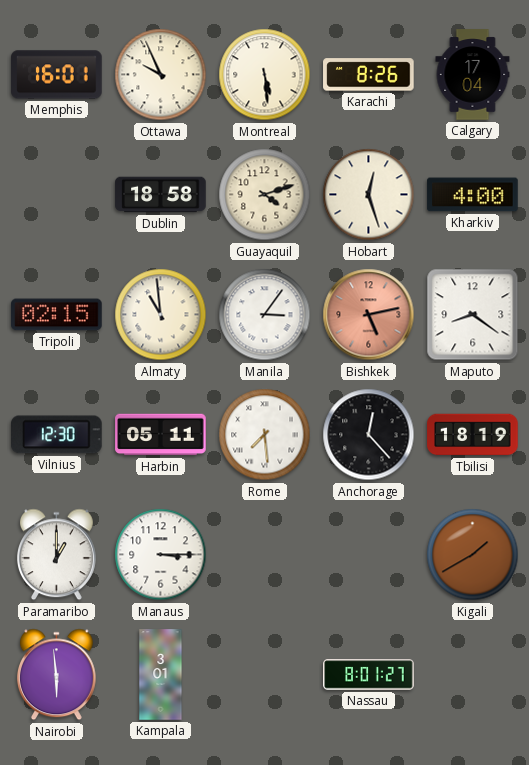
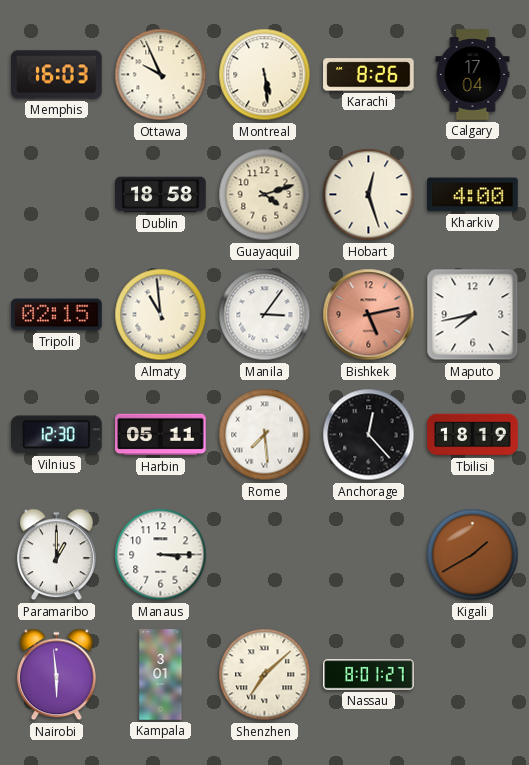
Memphis: 16:01 -> 16:03
Maputo: 8:21 -> 7:43
Shenzhen: none -> 7:08
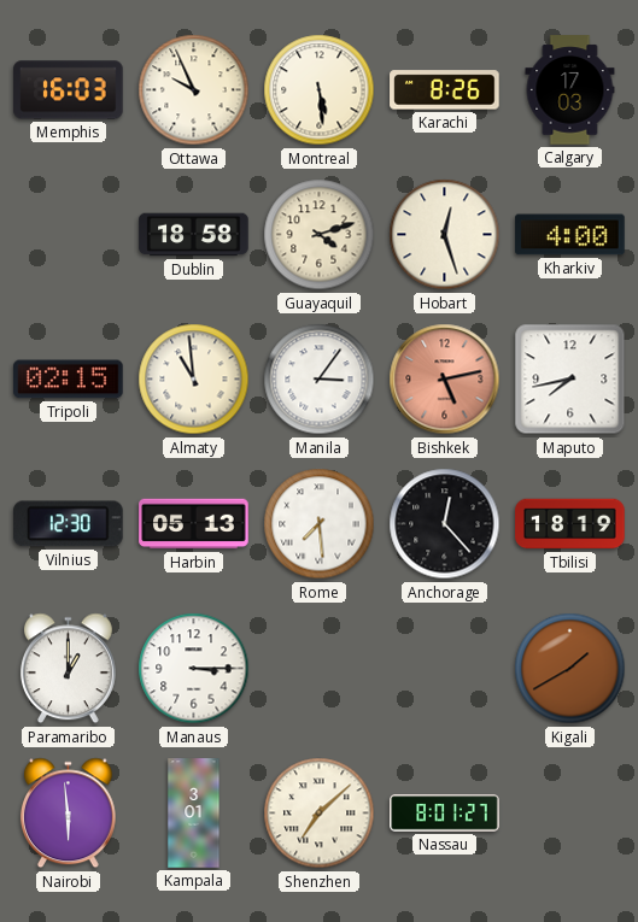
Calgary: 17:04 -> 17:03
Harbin: 05:11 -> 05:13
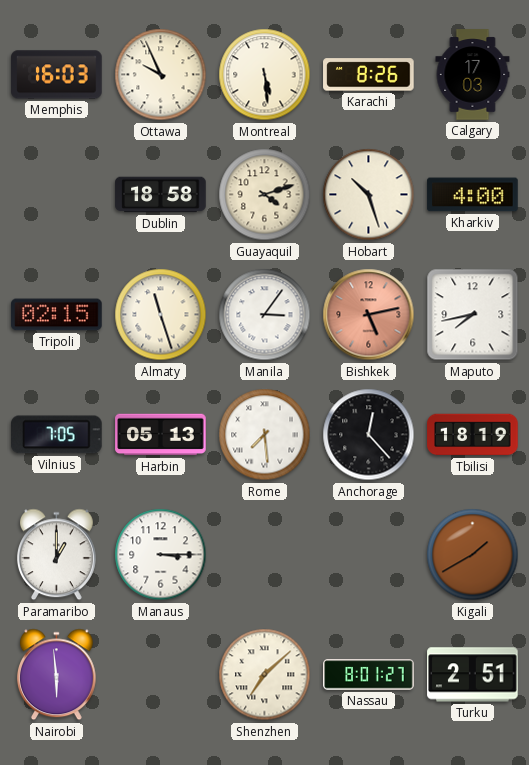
Hobart: 12:27 -> 10:27
Almaty: 10:59 -> 11:27
Vilnius: 12:30 -> 7:05
Kampala: 3:01 -> none
Turku: none -> 2:51
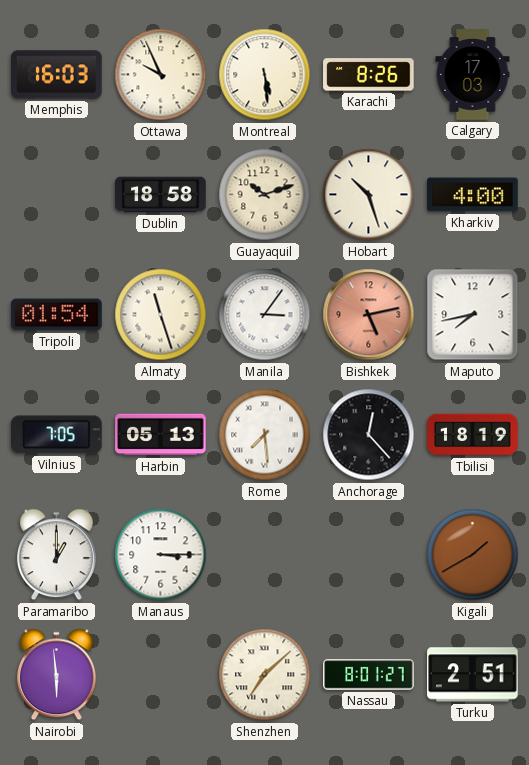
Guayaquil: 4:12 -> 10:12
Tripoli: 02:15 -> 01:54
